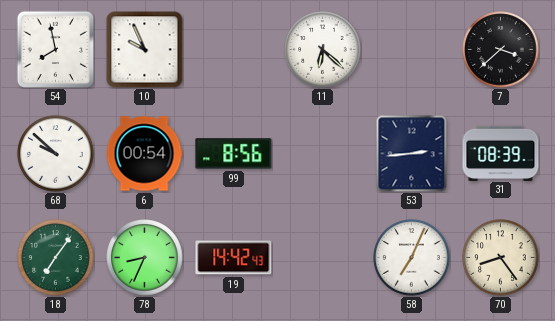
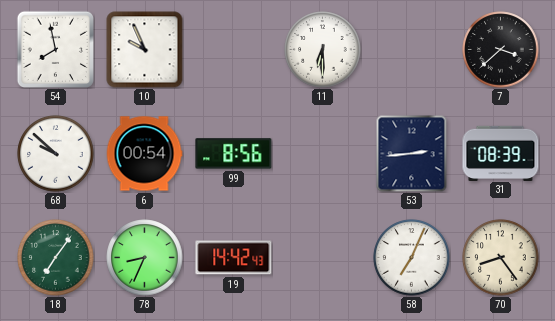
11: 6:22 -> 6:30
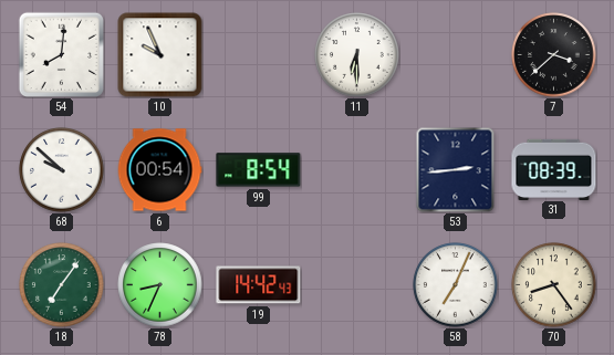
54: 7:58 -> 8:01
99: 8:56 -> 8:54
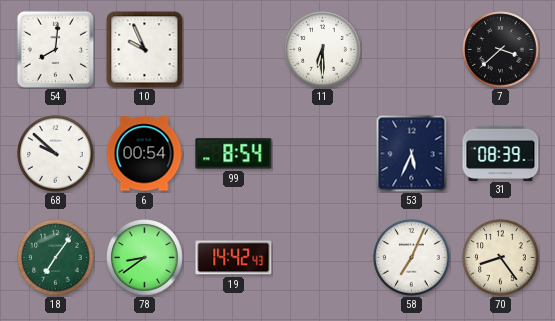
53: 2:44 -> 5:34
78: 8:34 -> 8:39
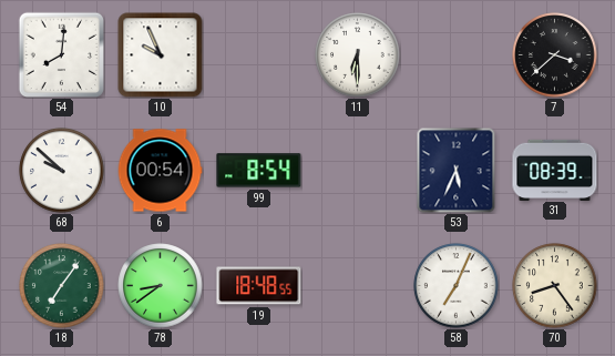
19: 14:42 -> 18:48
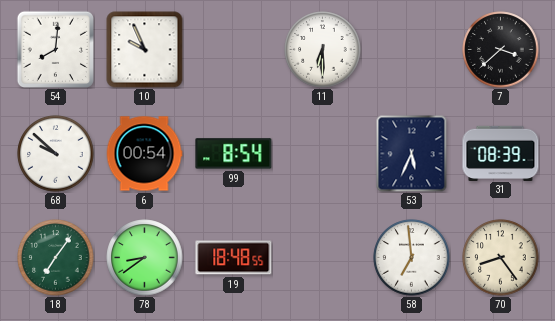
58: 7:04 -> 6:59
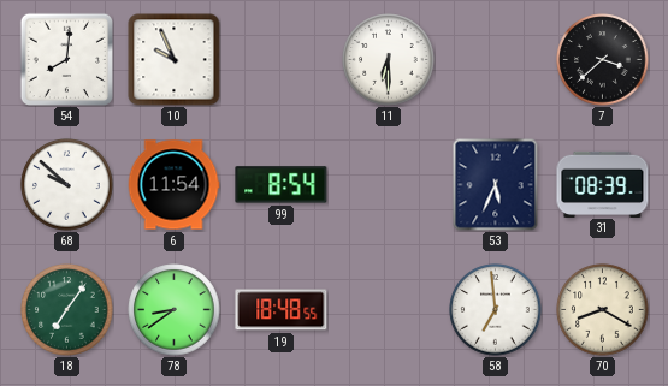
6: 00:54 -> 11:54
70: 8:24 -> 8:20
